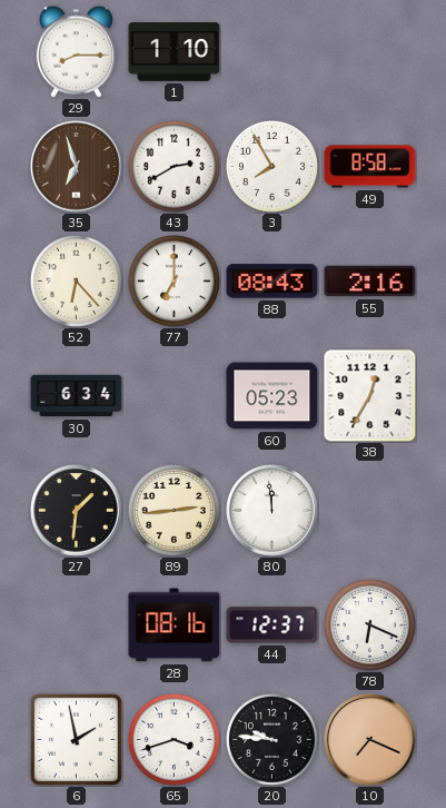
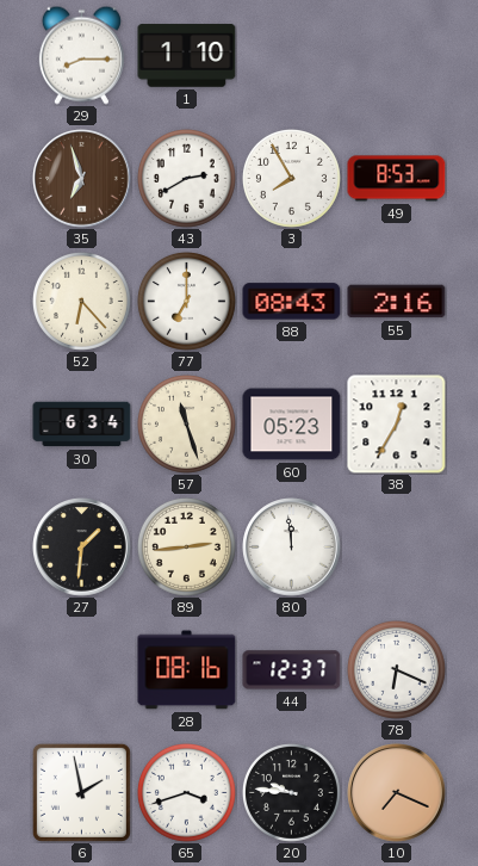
49: 8:58 -> 8:53
57: none -> 11:27
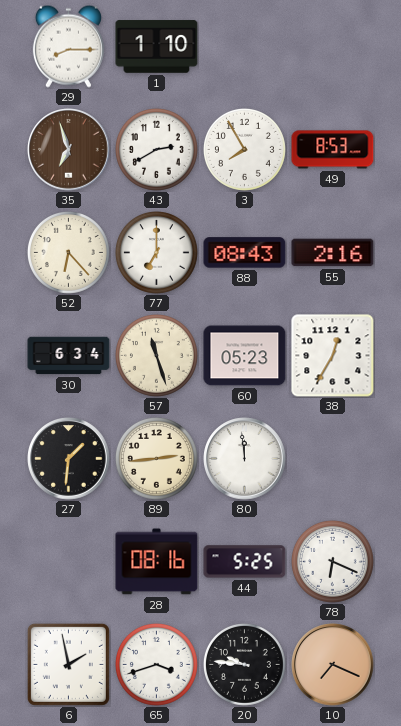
44: 12:37 -> 5:25
